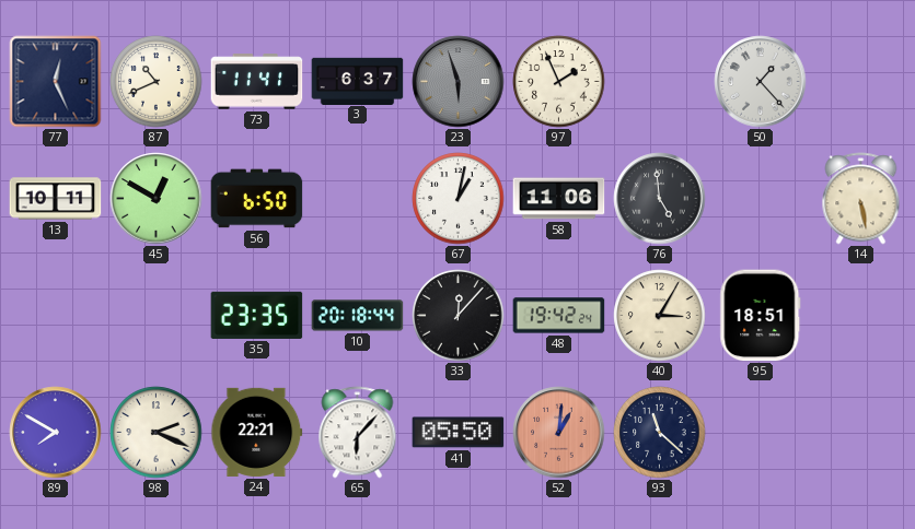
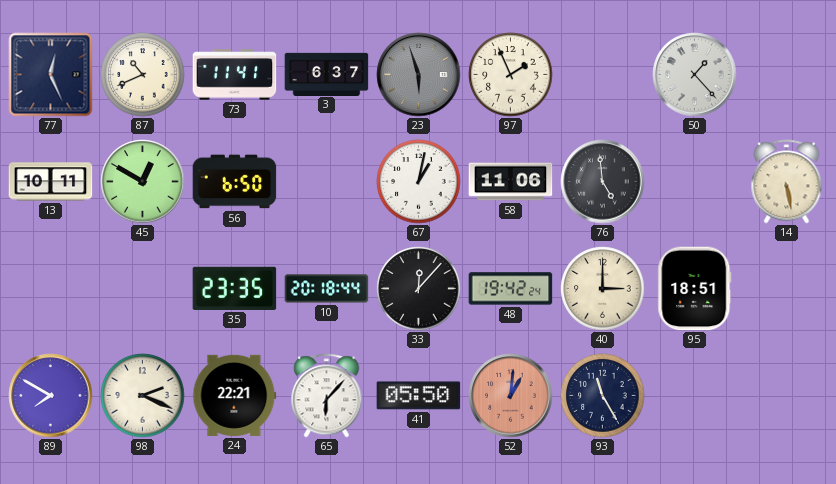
40: 3:05 -> 3:00
93: 11:22 -> 11:25
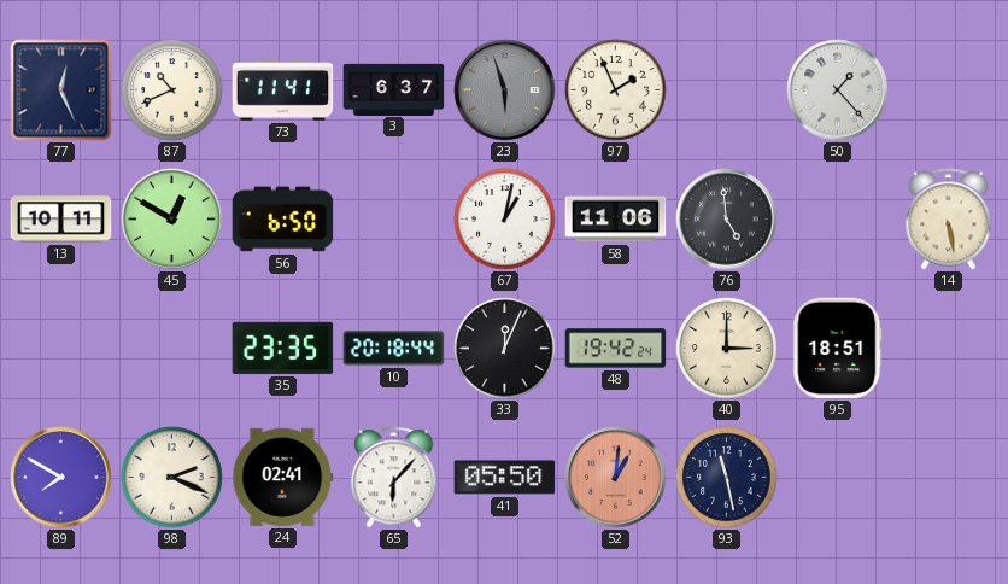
33: 12:07 -> 12:04
24: 22:21 -> 02:41
93: 11:25 -> 11:28
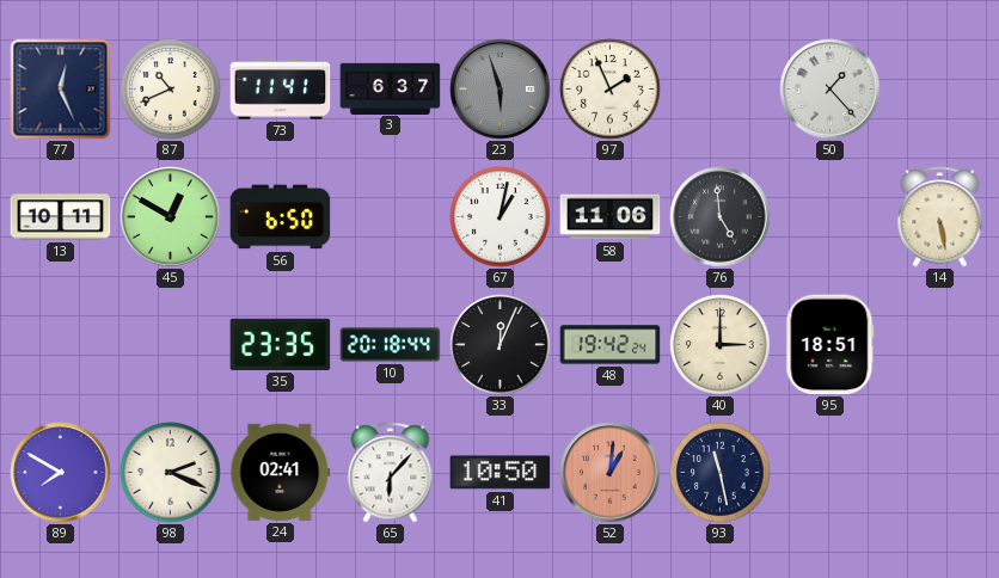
41: 05:50 -> 10:50
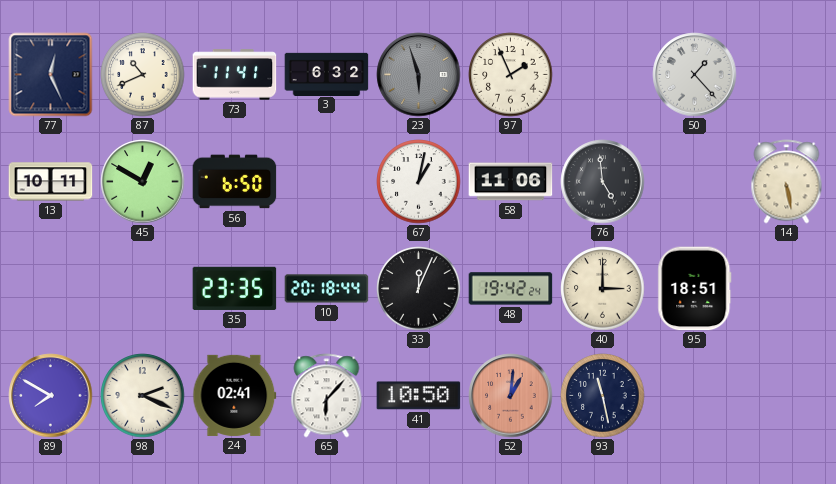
3: 6:37 -> 6:32
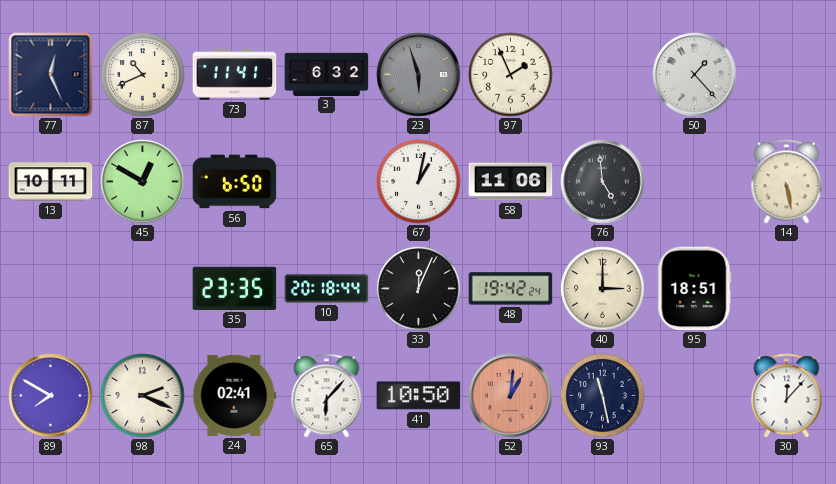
30: none -> 12:07
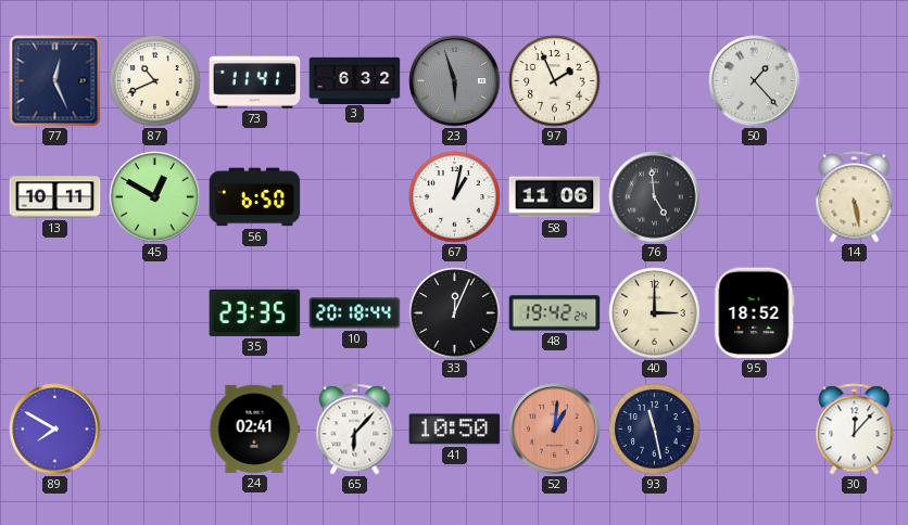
95: 18:51 -> 18:52
98: 2:19 -> none
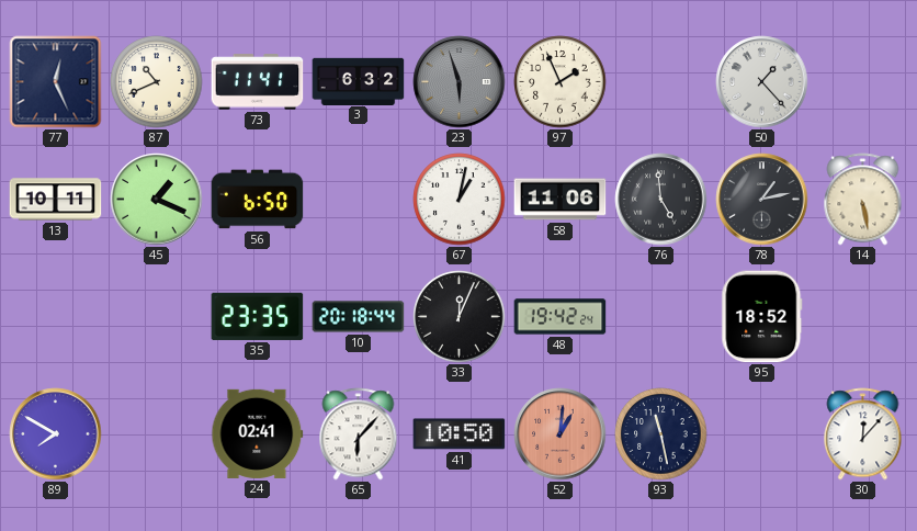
45: 12:50 -> 1:19
78: none -> 1:13
40: 3:00 -> none
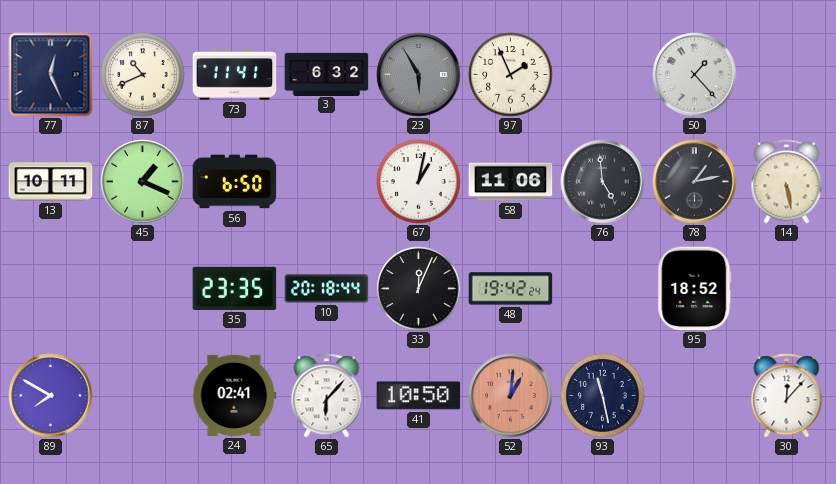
23: 5:57 -> 5:55
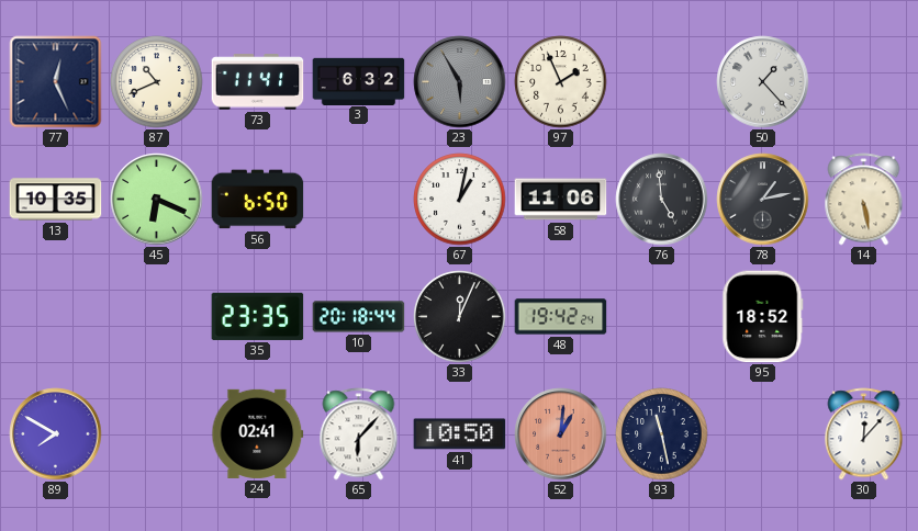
13: 10:11 -> 10:35
45: 1:19 -> 6:19
